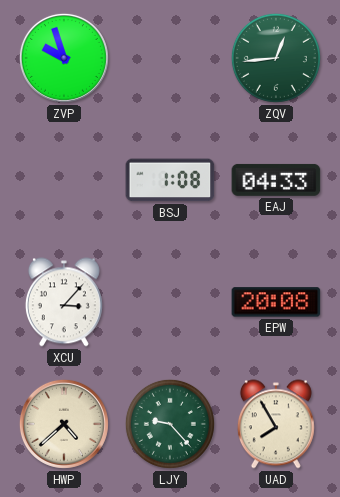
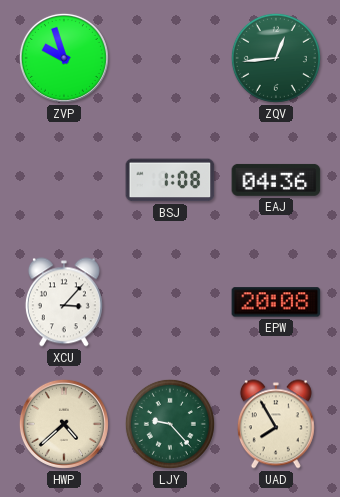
EAJ: 04:33 -> 04:36
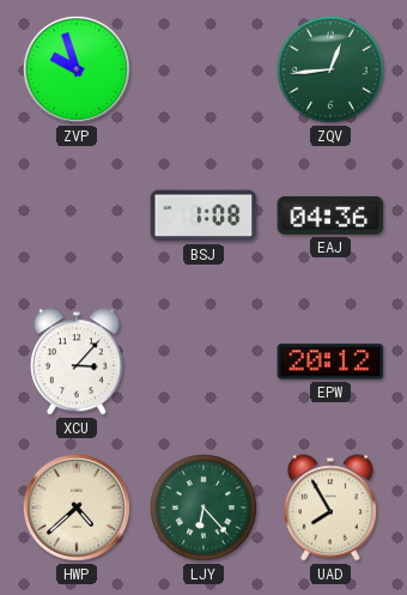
EPW: 20:08 -> 20:12
LJY: 9:23 -> 6:23
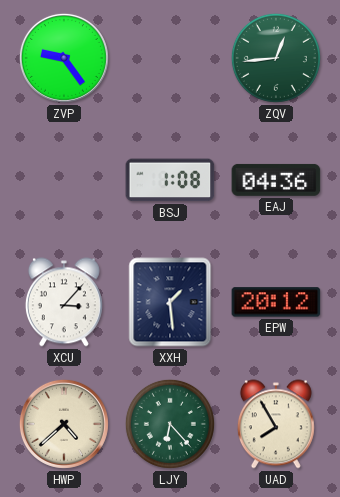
ZVP: 9:57 -> 9:24
XXH: none -> 1:29
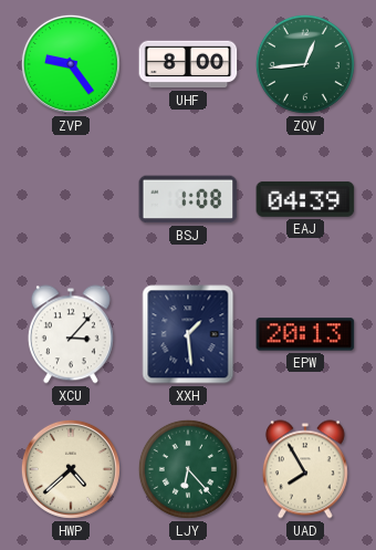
UHF: none -> 8:00
EAJ: 04:36 -> 04:39
EPW: 20:12 -> 20:13
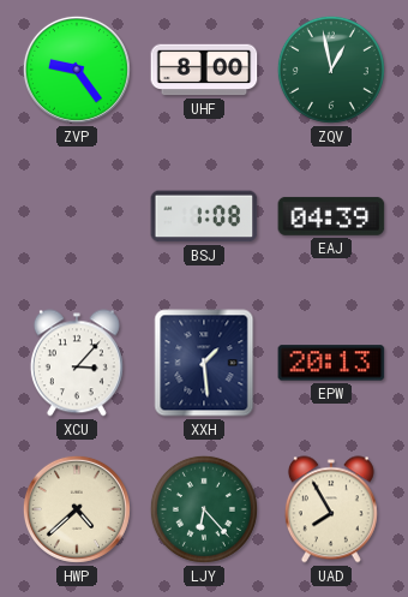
ZQV: 12:44 -> 12:58
